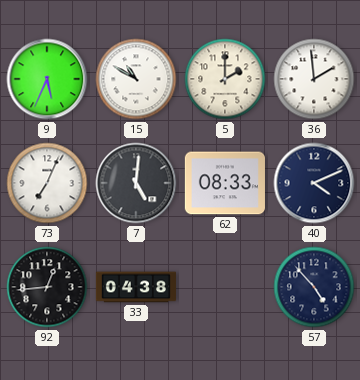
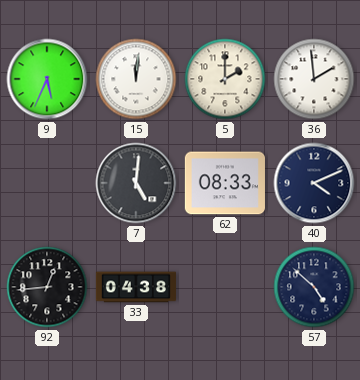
15: 10:50 -> 12:01
73: 7:04 -> none
57: 4:53 -> 4:52
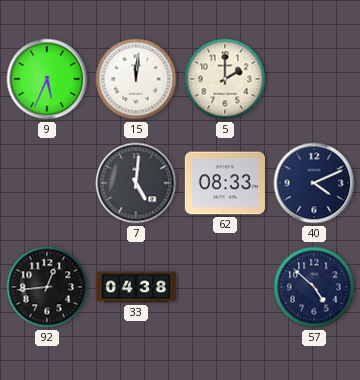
36: 1:59 -> none
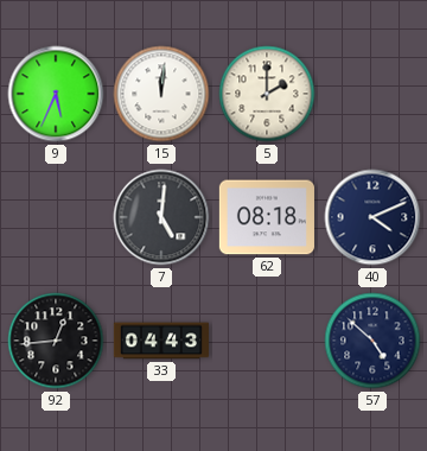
62: 08:33 -> 08:18
33: 04:38 -> 04:43
